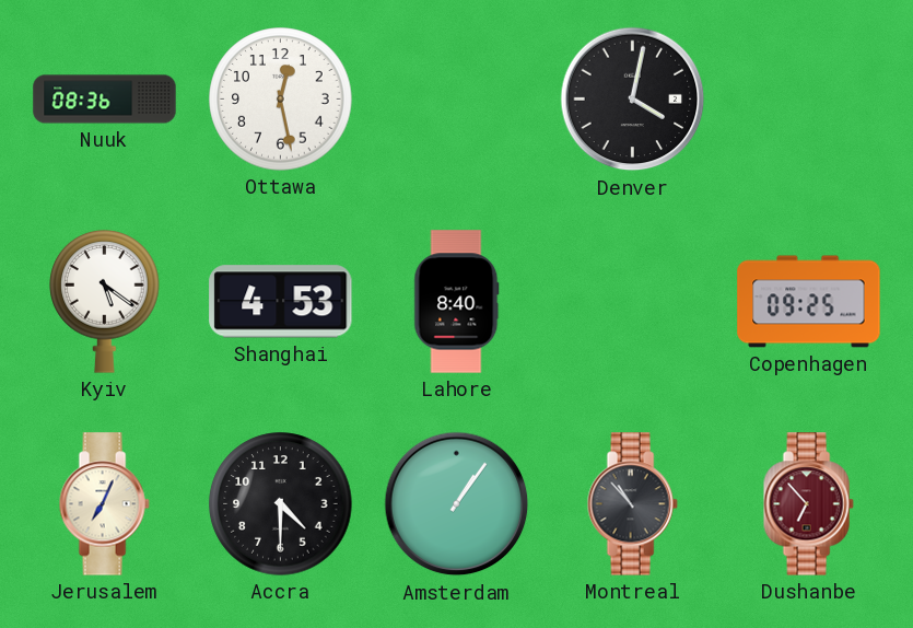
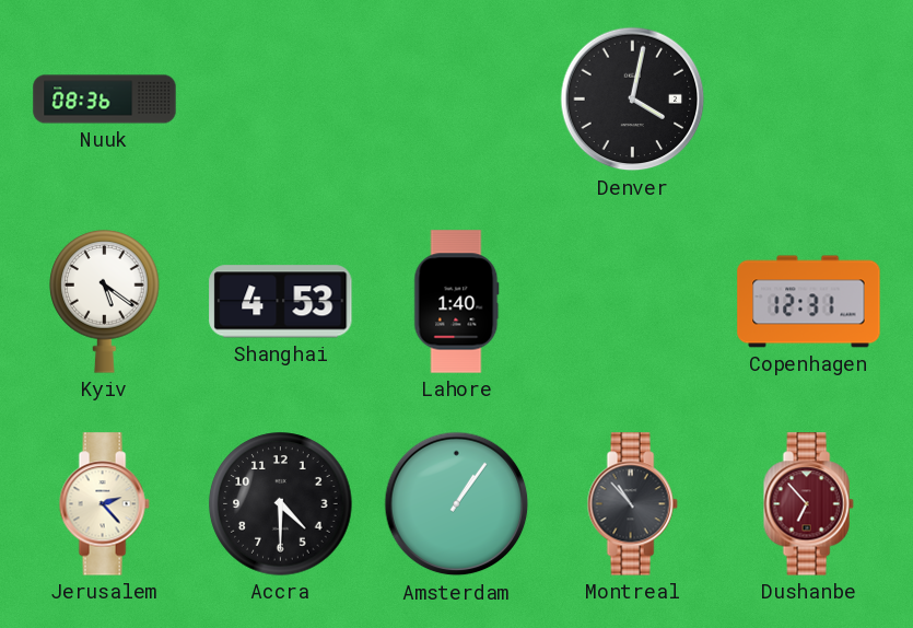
Ottawa: 12:28 -> none
Lahore: 8:40 -> 1:40
Copenhagen: 09:25 -> 12:31
Jerusalem: 7:04 -> 2:23
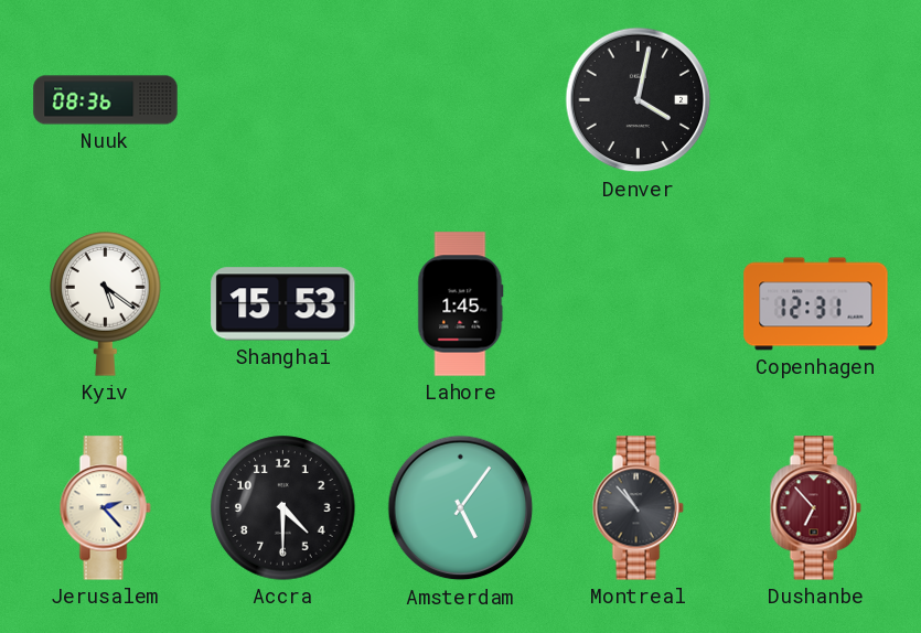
Shanghai: 4:53 -> 15:53
Lahore: 1:40 -> 1:45
Amsterdam: 1:06 -> 5:06
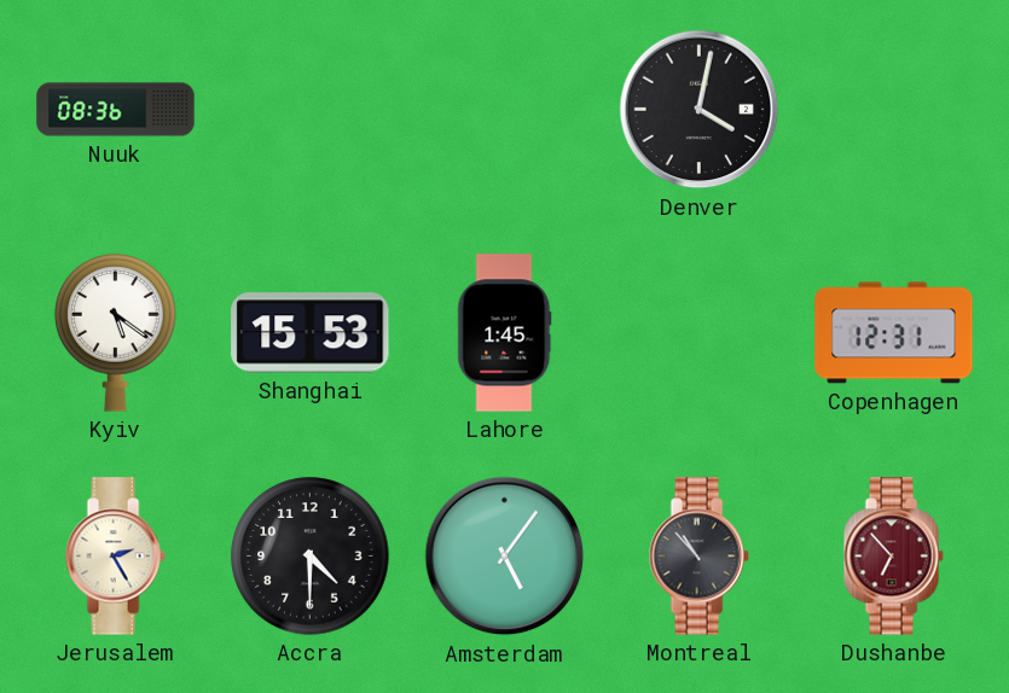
Jerusalem: 2:23 -> 2:25
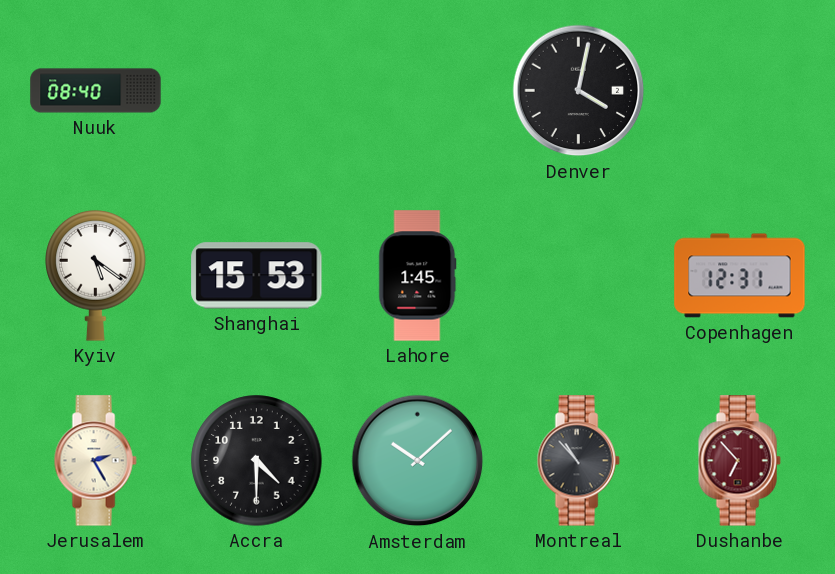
Nuuk: 08:36 -> 08:40
Amsterdam: 5:06 -> 10:08
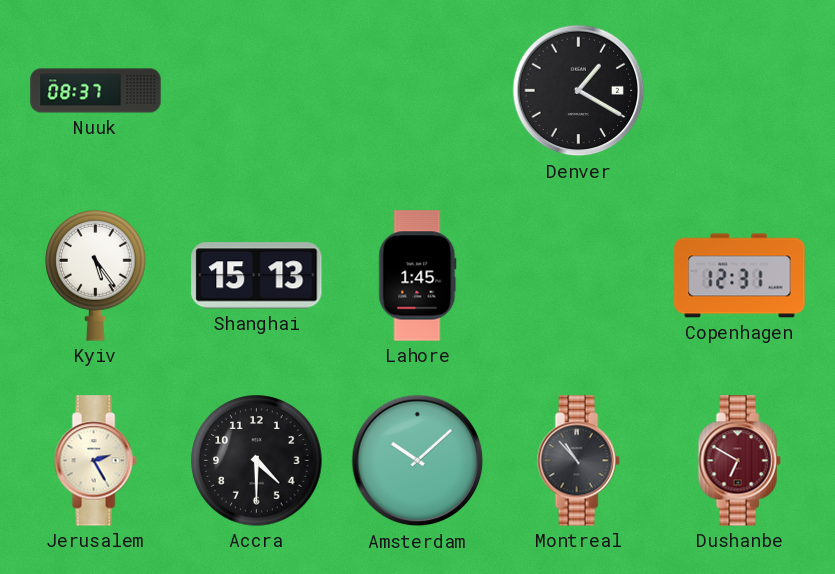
Nuuk: 08:40 -> 08:37
Denver: 4:02 -> 1:20
Kyiv: 5:21 -> 5:24
Shanghai: 15:53 -> 15:13
Dushanbe: 6:53 -> 6:50
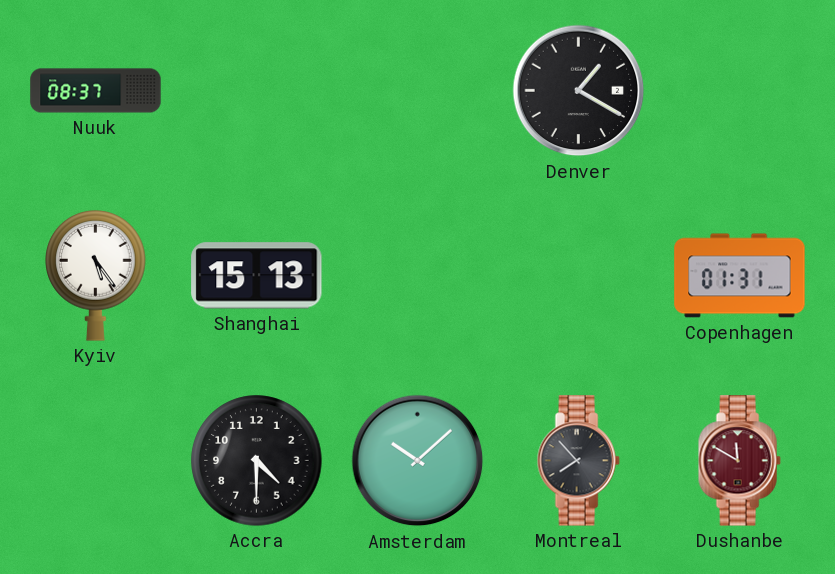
Lahore: 1:45 -> none
Copenhagen: 12:31 -> 01:31
Jerusalem: 2:25 -> none
Montreal: 10:53 -> 7:53
Dushanbe: 6:50 -> 11:50
